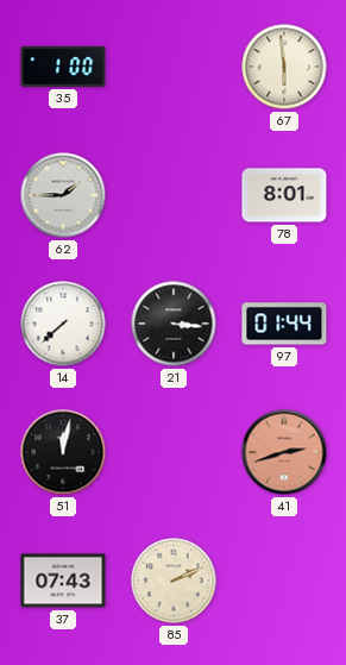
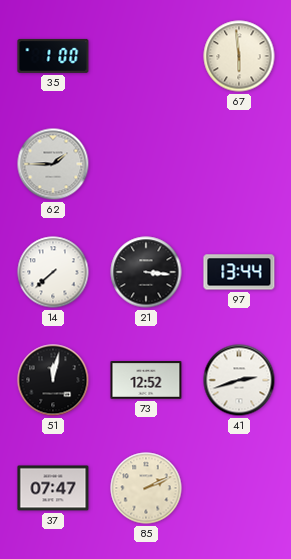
78: 8:01 -> none
97: 01:44 -> 13:44
73: none -> 12:52
41 dial: salmon -> white
37: 07:43 -> 07:47
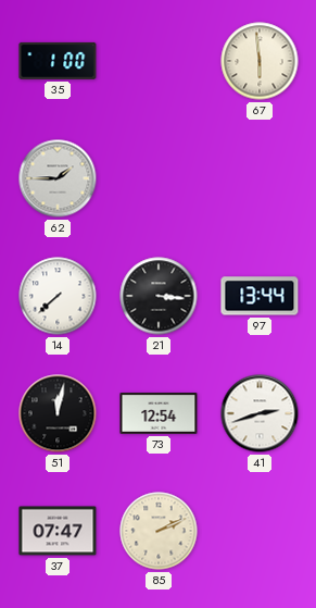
73: 12:52 -> 12:54
